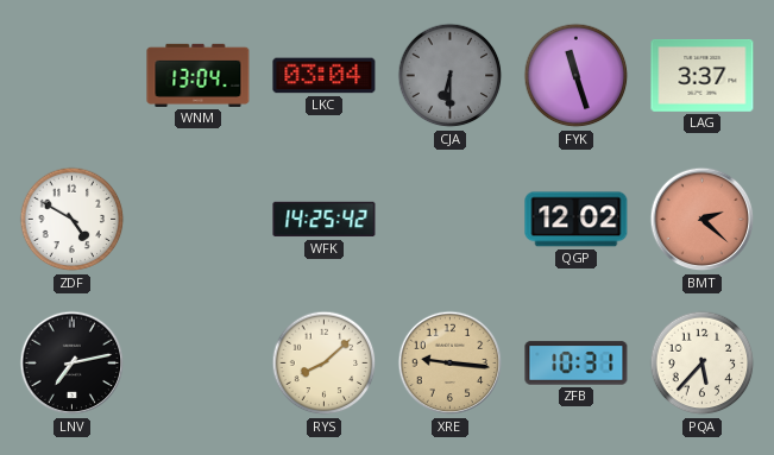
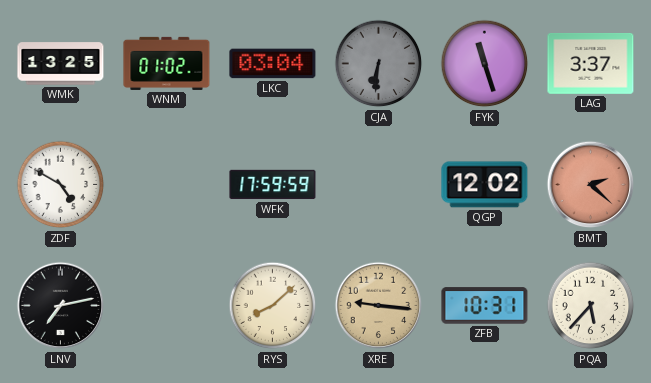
WMK: none -> 13:25
WNM: 13:04 -> 01:02
CJA: 6:30 -> 6:31
WFK: 14:25 -> 17:59
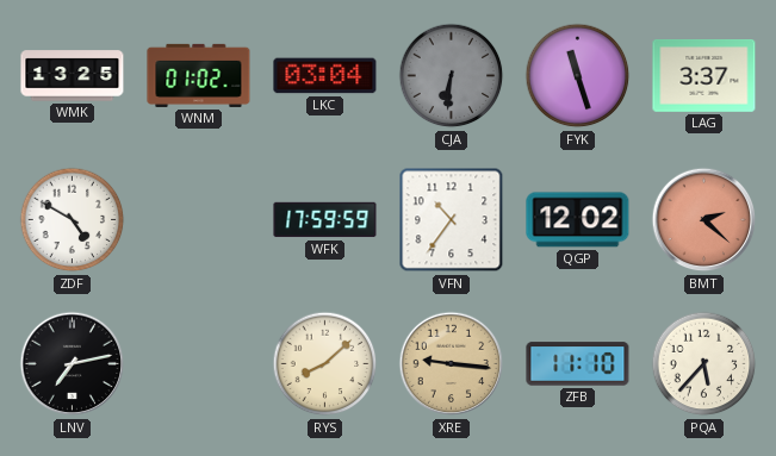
VFN: none -> 10:36
ZFB: 10:31 -> 11:10
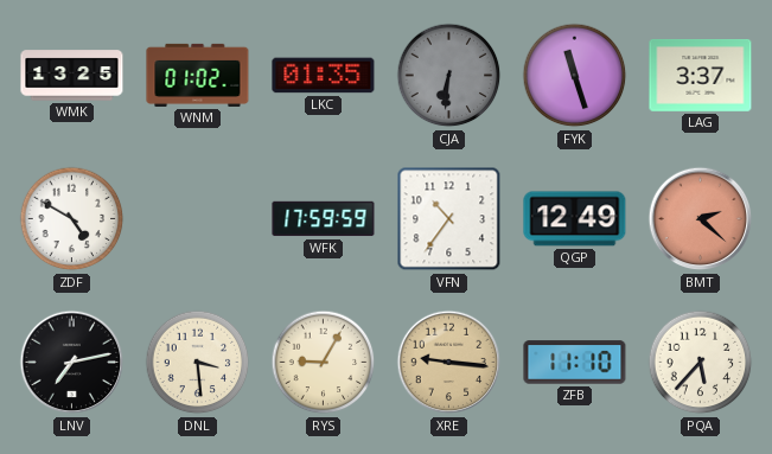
LKC: 03:04 -> 01:35
QGP: 12:02 -> 12:49
DNL: none -> 3:29
RYS: 8:08 -> 9:05
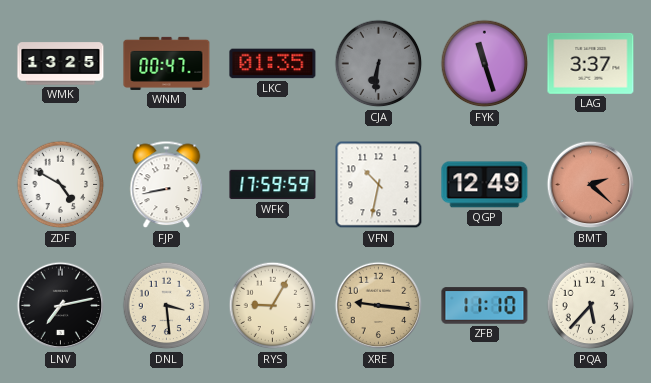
WNM: 01:02 -> 00:47
FJP: none -> 8:43
VFN: 10:36 -> 10:32
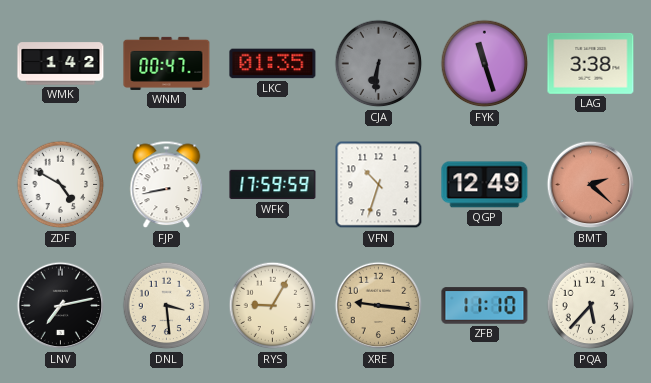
WMK: 13:25 -> 1:42
LAG: 3:37 -> 3:38
VFN: 10:32 -> 10:33
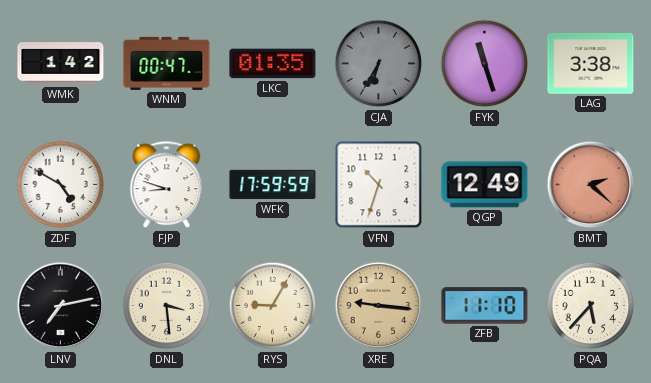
CJA: 6:31 -> 6:35
FJP: 8:43 -> 8:48
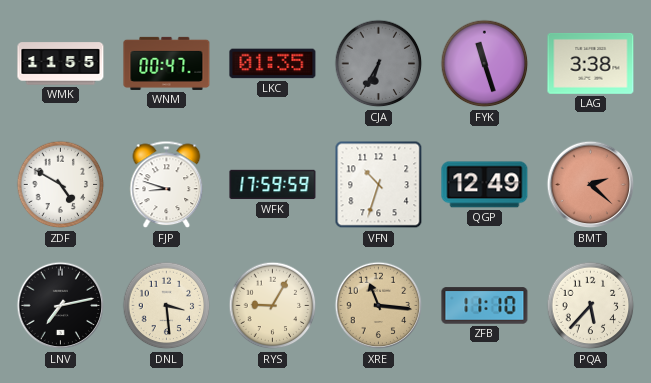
WMK: 1:42 -> 11:55
XRE: 9:16 -> 11:16
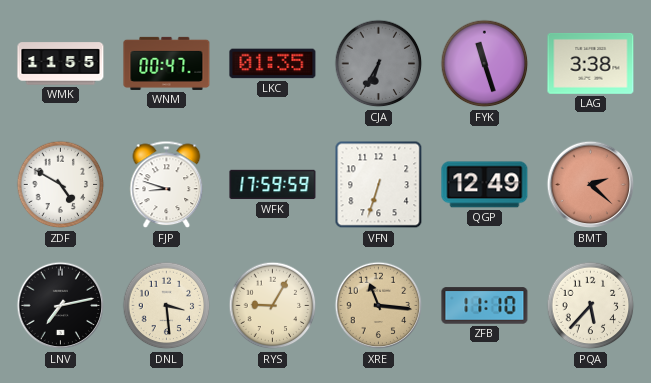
VFN: 10:33 -> 6:33
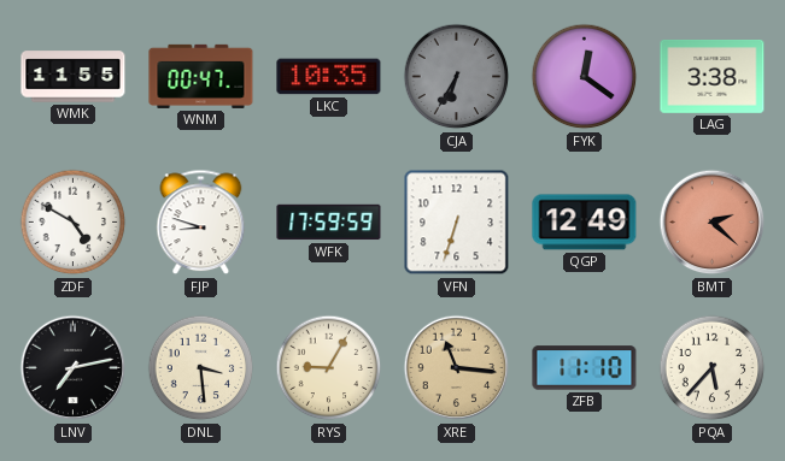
LKC: 01:35 -> 10:35
FYK: 11:27 -> 12:21
